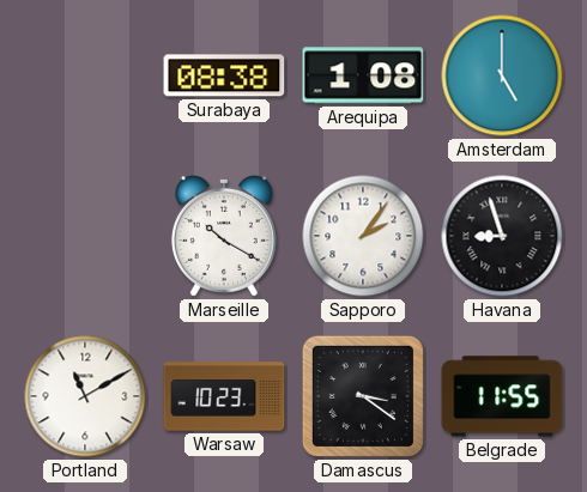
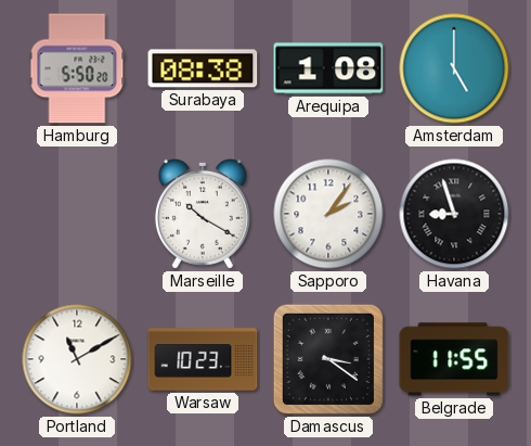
Hamburg: none -> 5:50
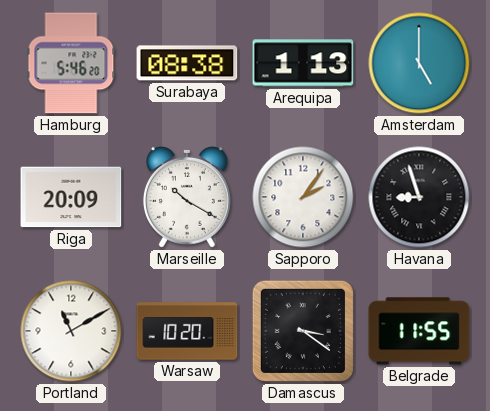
Hamburg: 5:50 -> 5:46
Arequipa: 1:08 -> 1:13
Riga: none -> 20:09
Warsaw: 10:23 -> 10:20
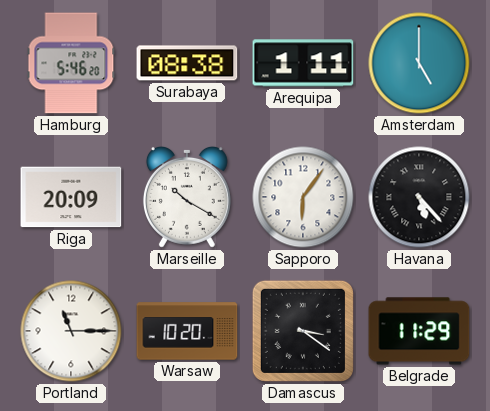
Arequipa: 1:13 -> 1:11
Sapporo: 2:06 -> 6:06
Havana: 8:57 -> 5:23
Portland: 11:10 -> 11:15
Belgrade: 11:55 -> 11:29
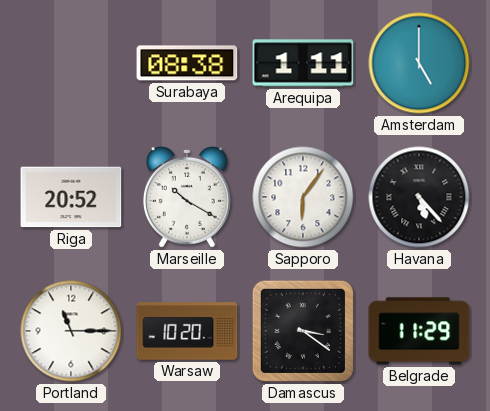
Hamburg: 5:46 -> none
Riga: 20:09 -> 20:52
